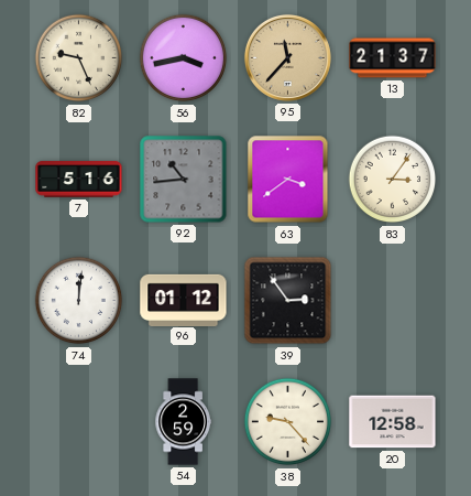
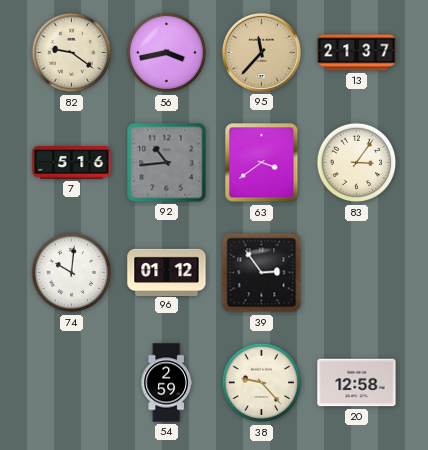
82: 9:26 -> 9:21
74: 12:01 -> 10:01
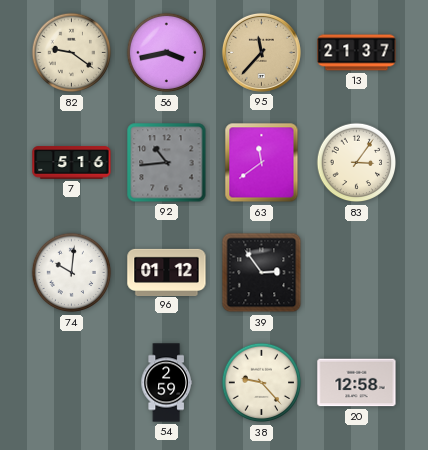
63: 3:39 -> 11:39
